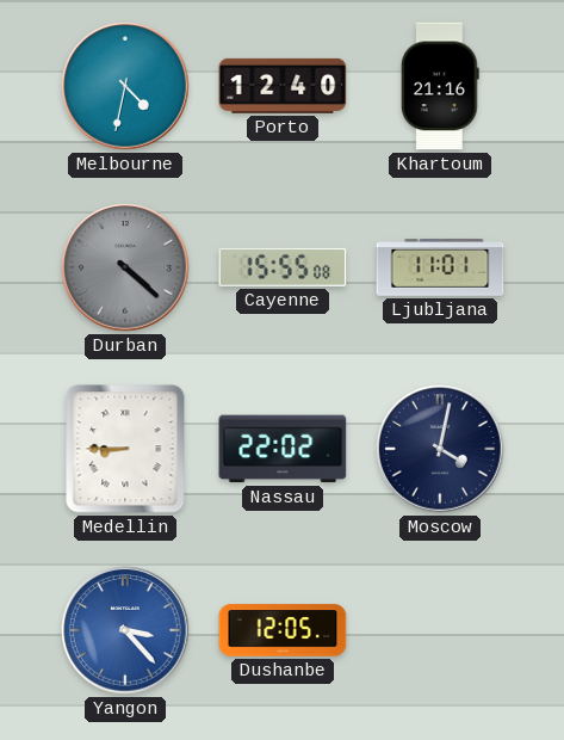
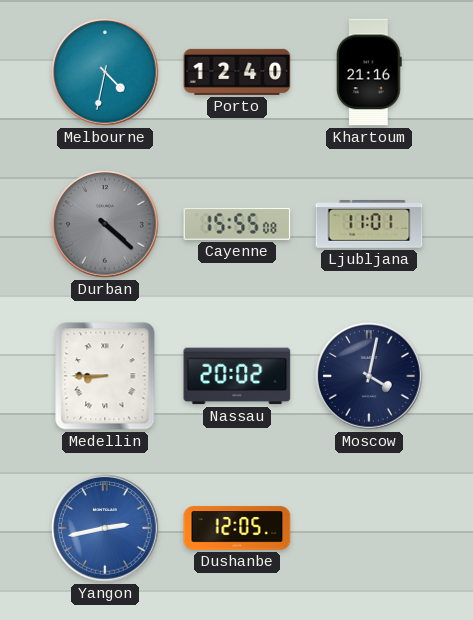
Nassau: 22:02 -> 20:02
Yangon: 3:23 -> 2:43
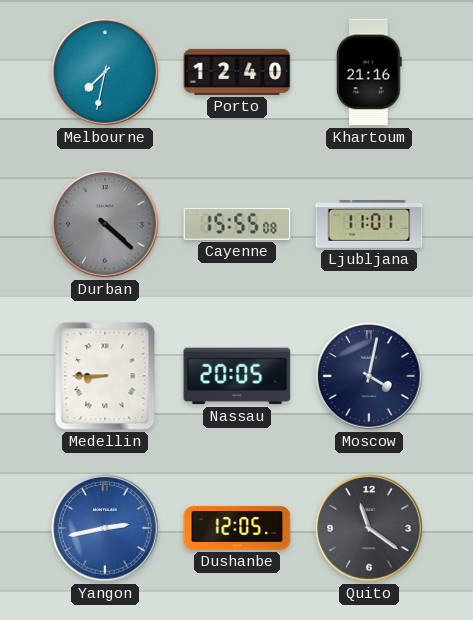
Melbourne: 4:32 -> 7:32
Nassau: 20:02 -> 20:05
Quito: none -> 11:21
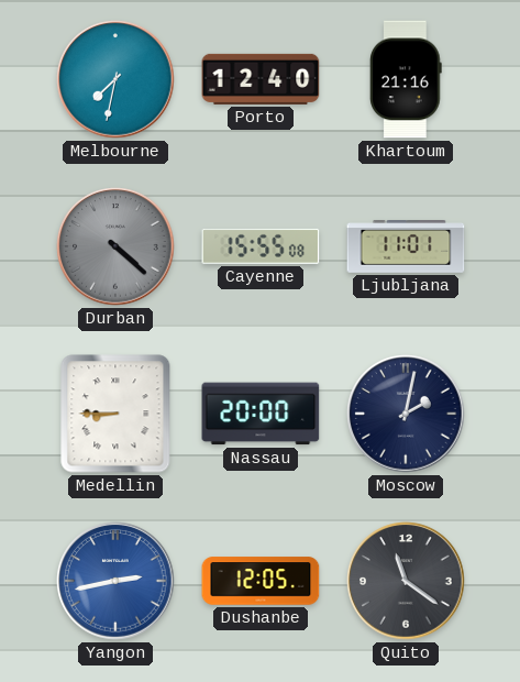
Nassau: 20:05 -> 20:00
Moscow: 4:02 -> 2:02
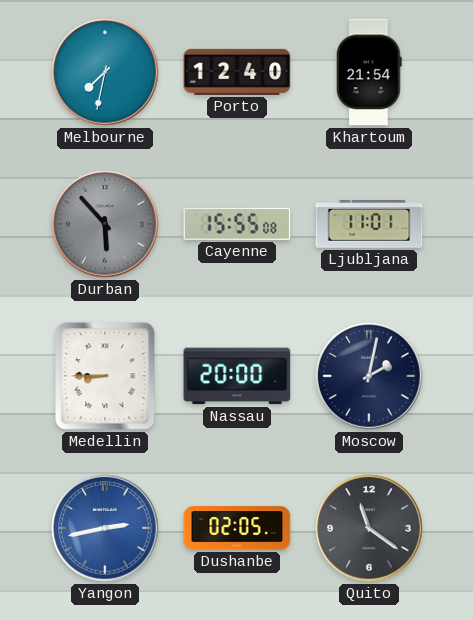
Khartoum: 21:16 -> 21:54
Durban: 4:22 -> 5:53
Dushanbe: 12:05 -> 02:05
